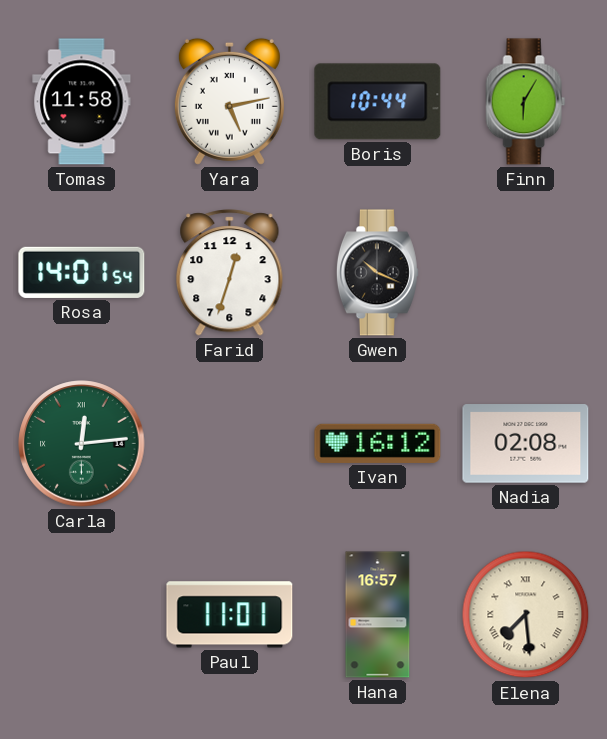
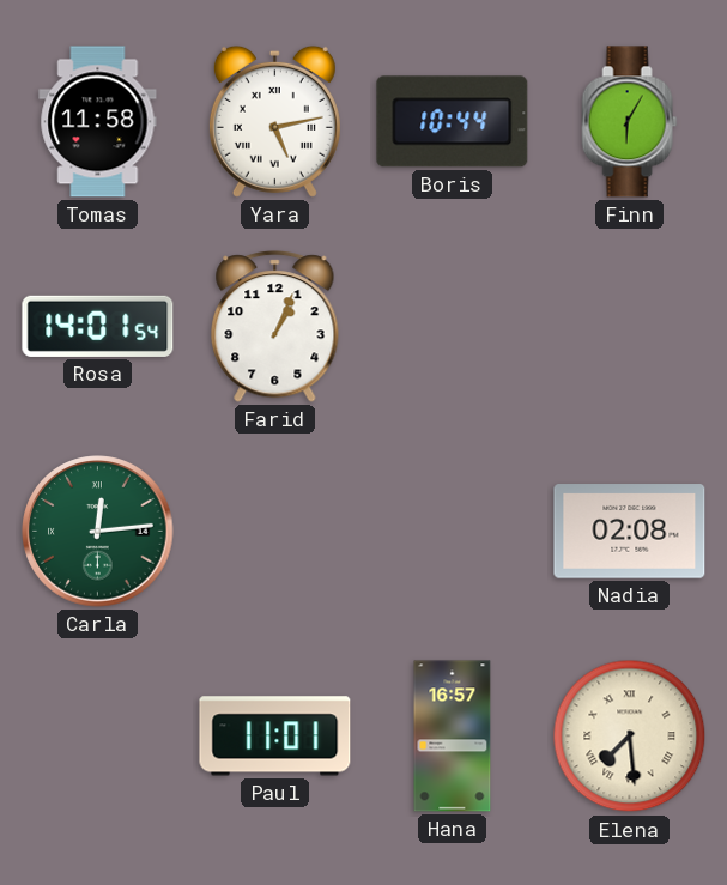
Farid: 12:33 -> 1:04
Gwen: 10:19 -> none
Ivan: 16:12 -> none
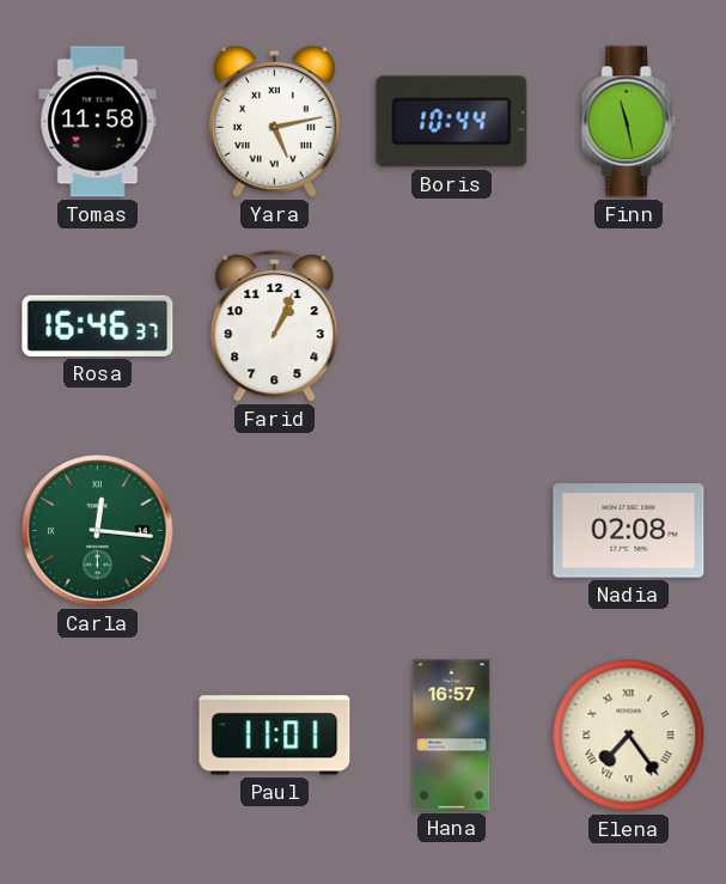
Finn: 6:05 -> 11:28
Rosa: 14:01 -> 16:46
Carla: 12:14 -> 12:16
Elena: 7:29 -> 7:24
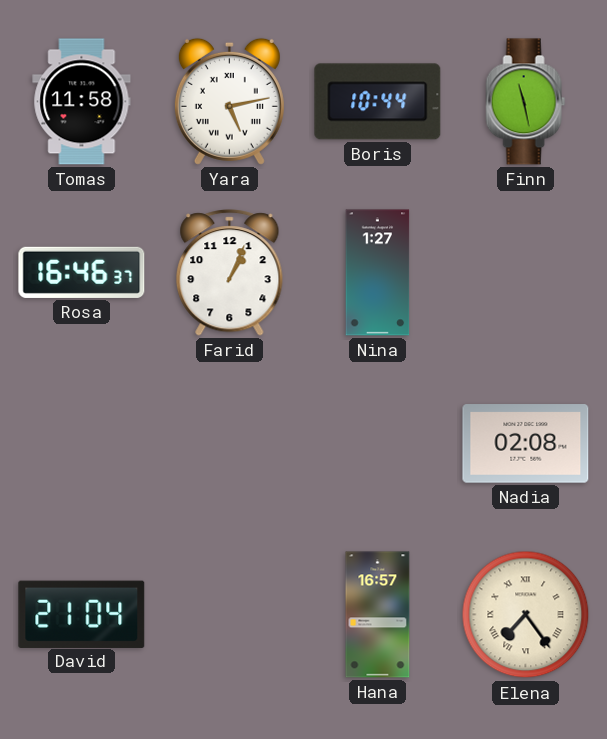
Nina: none -> 1:27
Carla: 12:16 -> none
David: none -> 21:04
Paul: 11:01 -> none
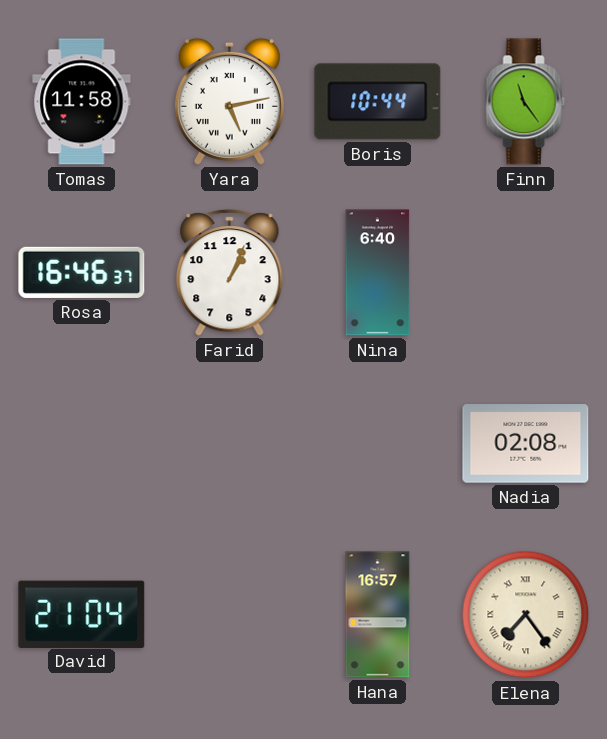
Finn: 11:28 -> 11:24
Nina: 1:27 -> 6:40
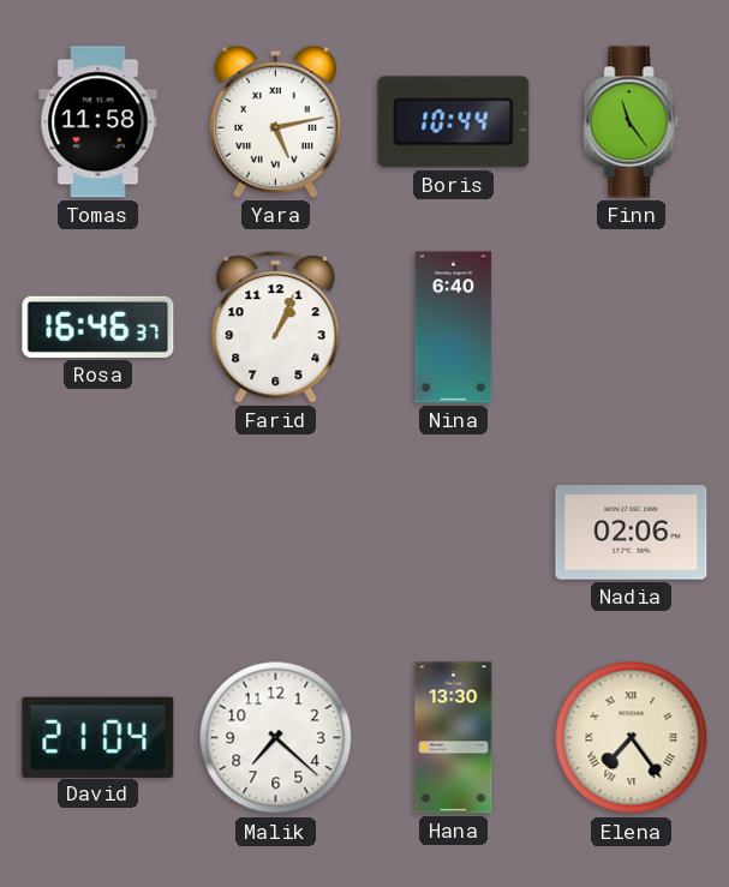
Nadia: 02:08 -> 02:06
Malik: none -> 7:22
Hana: 16:57 -> 13:30
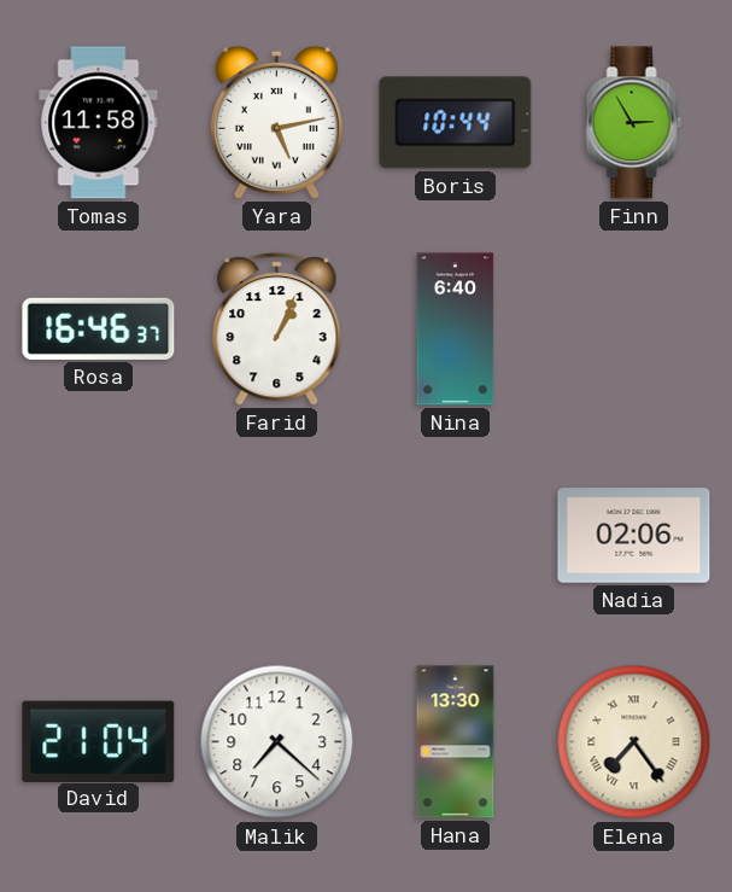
Finn: 11:24 -> 2:55
